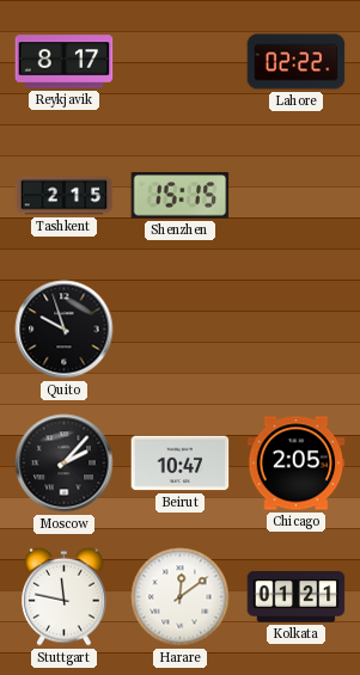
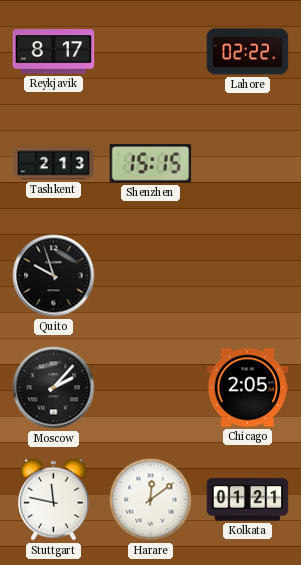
Tashkent: 2:15 -> 2:13
Beirut: 10:47 -> none
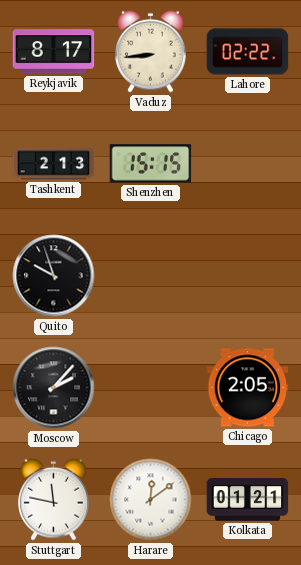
Vaduz: none -> 8:44
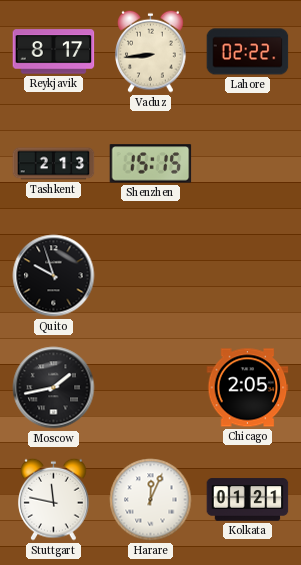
Moscow: 2:07 -> 1:43
Harare: 12:09 -> 12:04
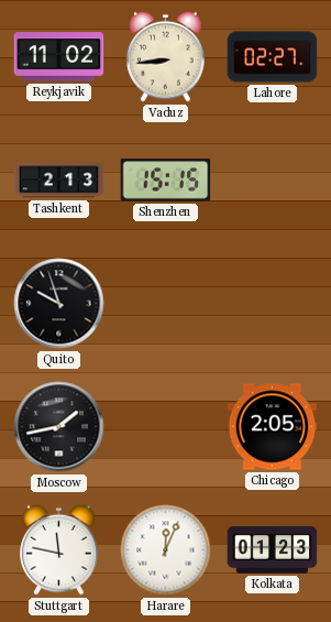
Reykjavik: 8:17 -> 11:02
Lahore: 02:22 -> 02:27
Kolkata: 01:21 -> 01:23
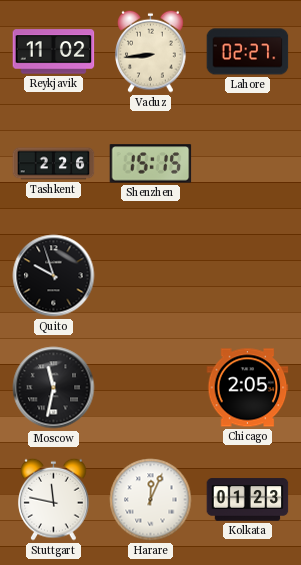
Tashkent: 2:13 -> 2:26
Moscow: 1:43 -> 11:32
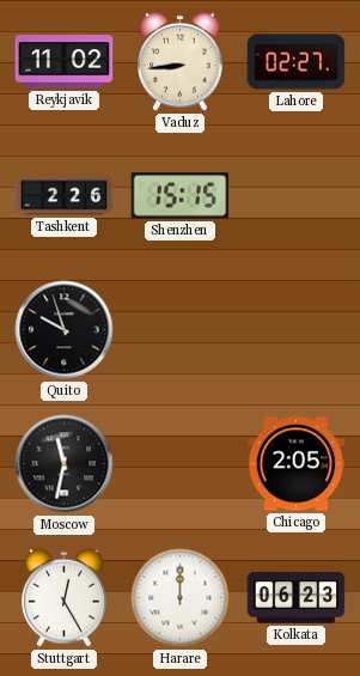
Stuttgart: 11:47 -> 12:25
Harare: 12:04 -> 12:00
Kolkata: 01:23 -> 06:23
